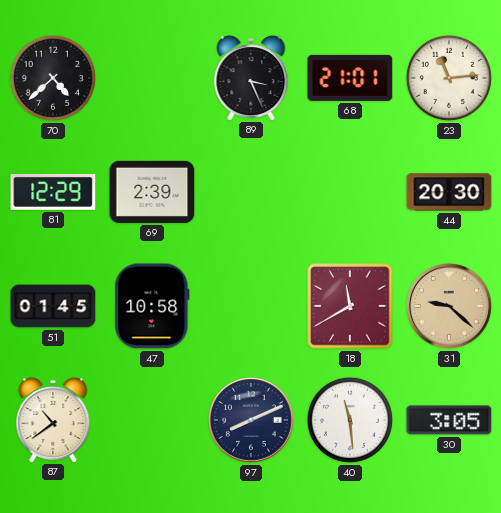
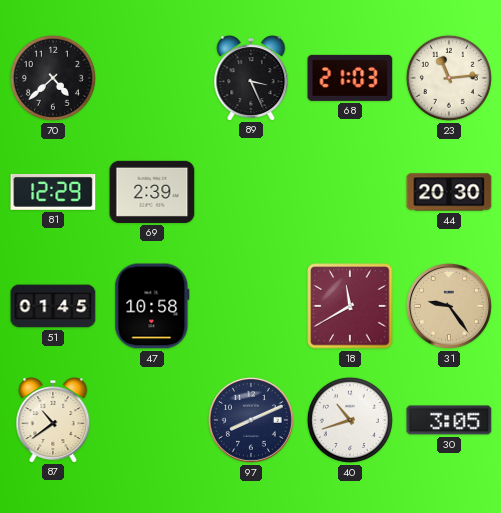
68: 21:01 -> 21:03
31: 9:22 -> 9:24
40: 11:29 -> 10:42
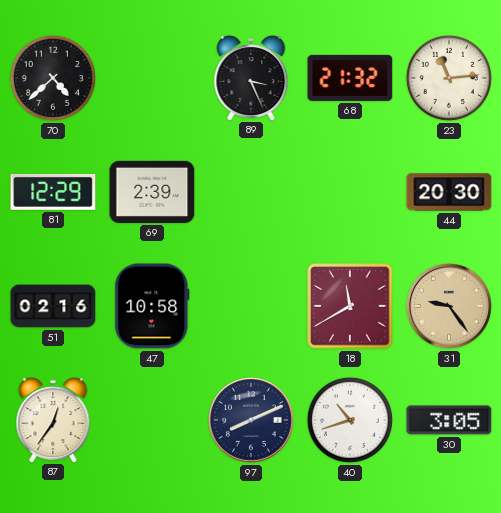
68: 21:03 -> 21:32
51: 01:45 -> 02:16
87: 10:39 -> 12:36
